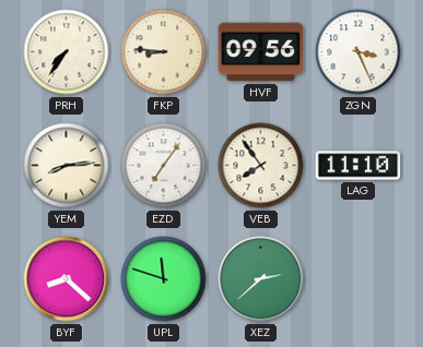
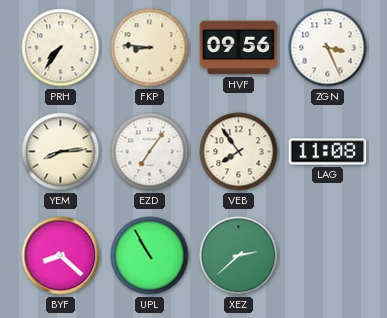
LAG: 11:10 -> 11:08
UPL: 11:48 -> 10:55
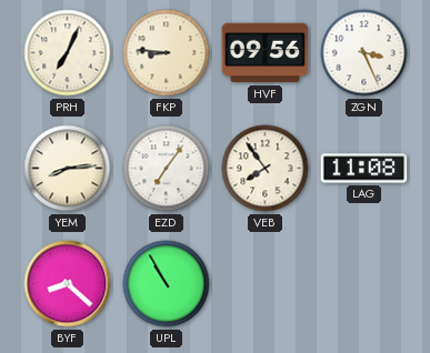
PRH: 7:36 -> 7:04
XEZ: 2:38 -> none
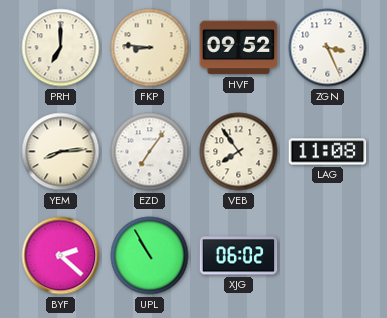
PRH: 7:04 -> 7:00
HVF: 09:56 -> 09:52
BYF: 8:22 -> 2:22
XJG: none -> 06:02
